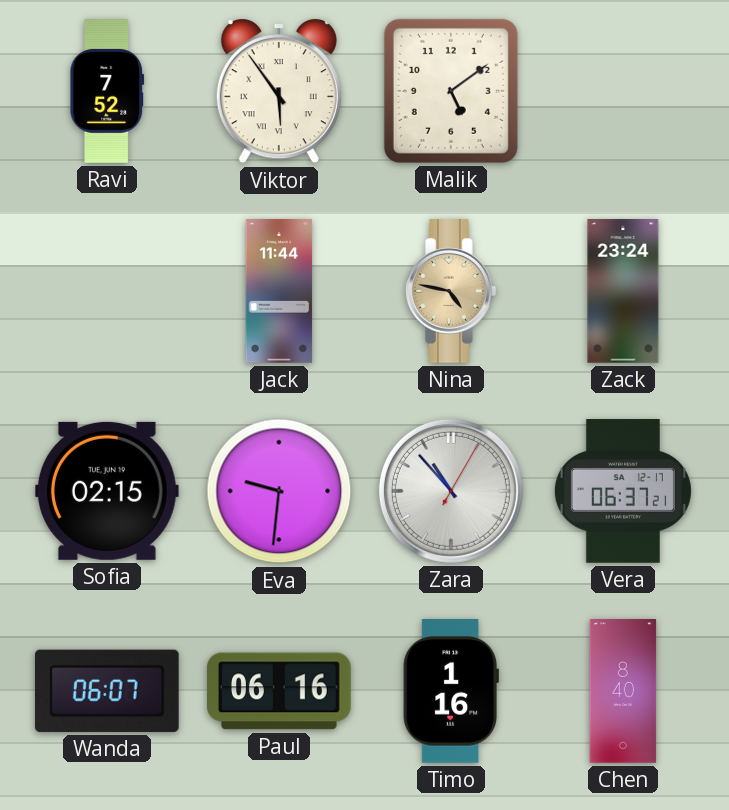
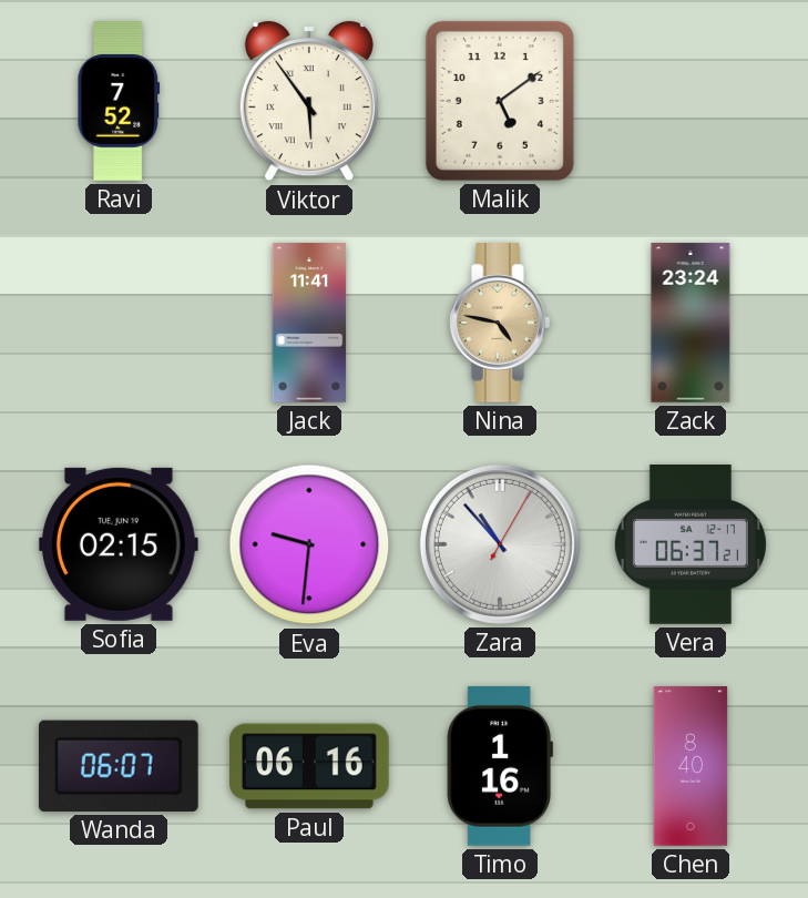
Jack: 11:44 -> 11:41
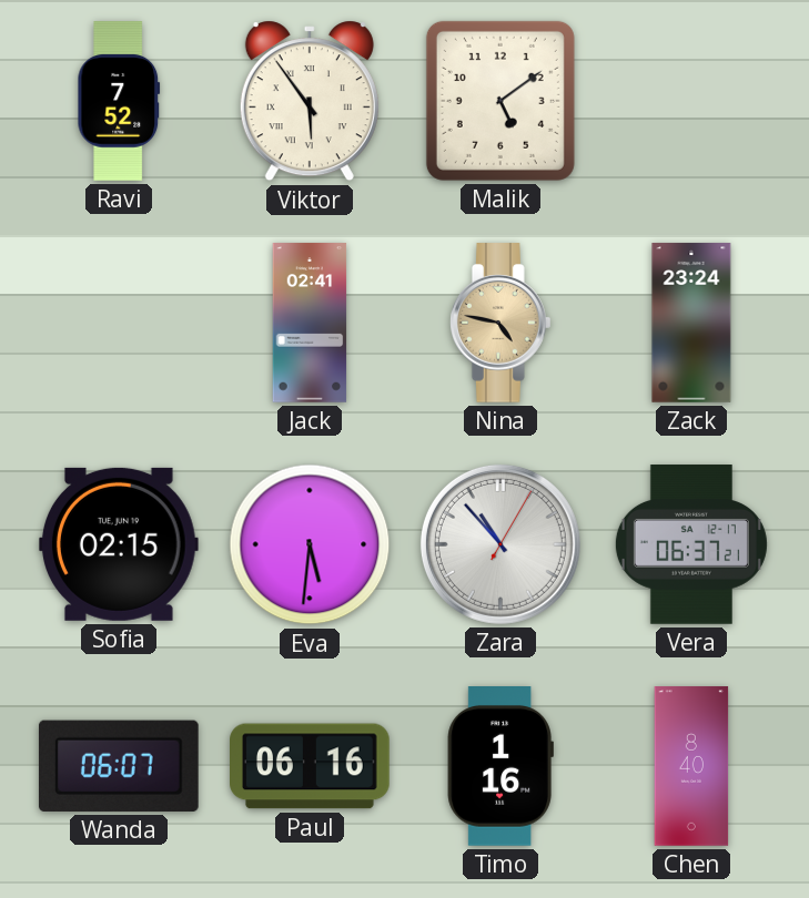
Jack: 11:41 -> 02:41
Eva: 9:31 -> 5:31
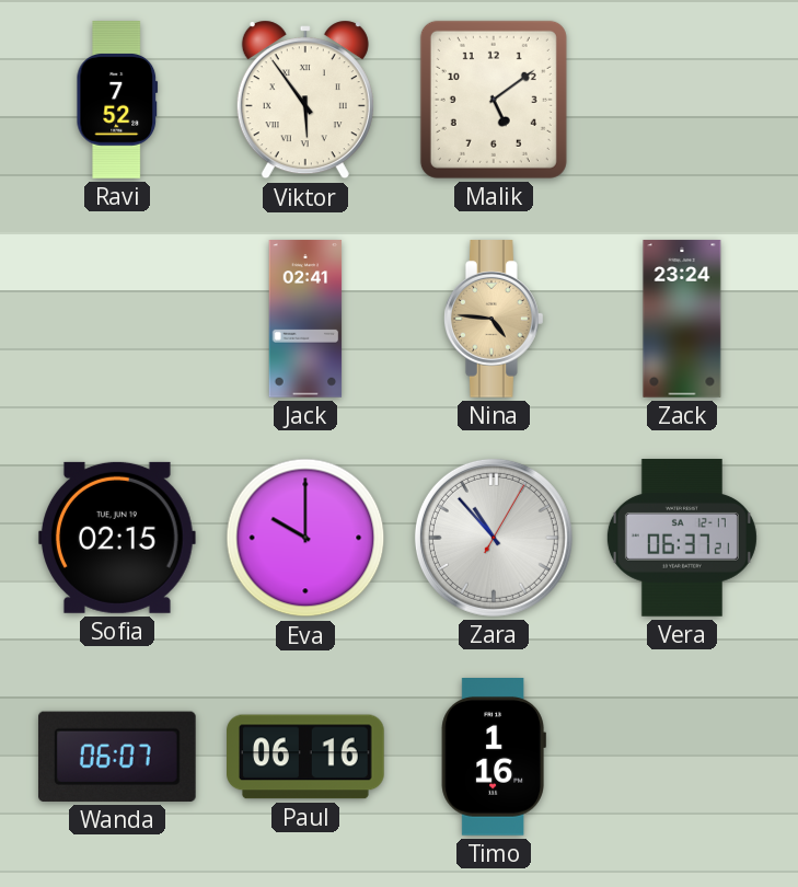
Nina: 4:47 -> 4:46
Eva: 5:31 -> 10:00
Chen: 8:40 -> none
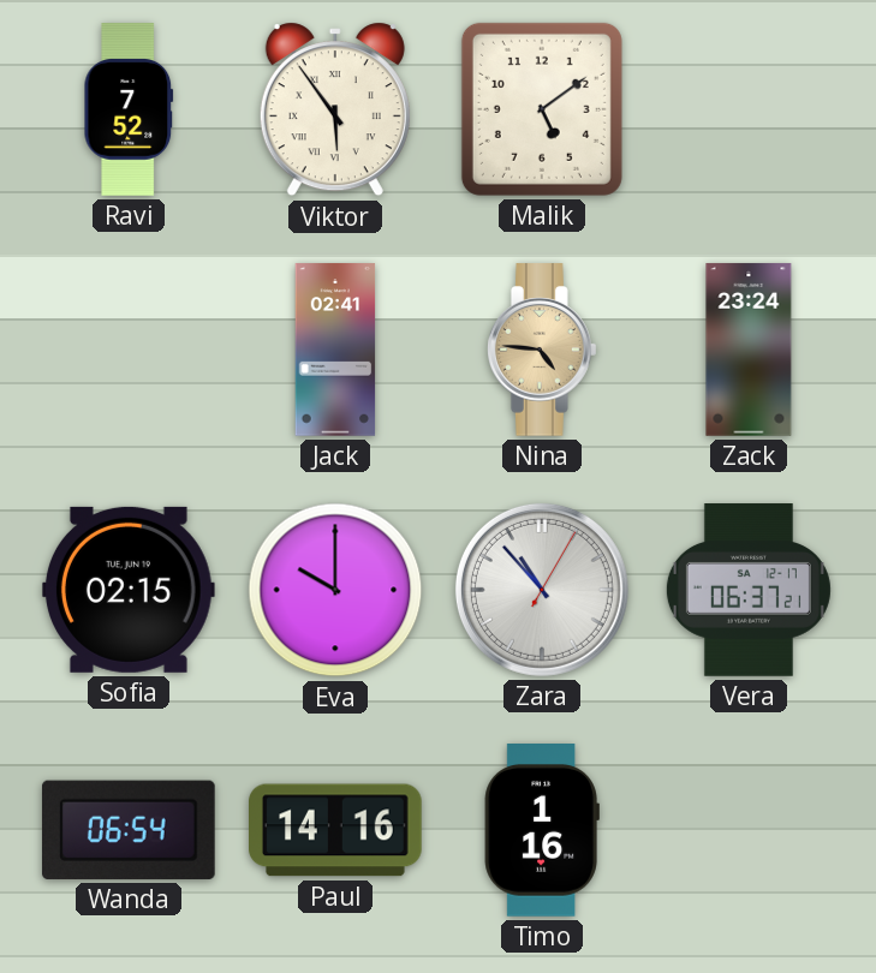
Wanda: 06:07 -> 06:54
Paul: 06:16 -> 14:16
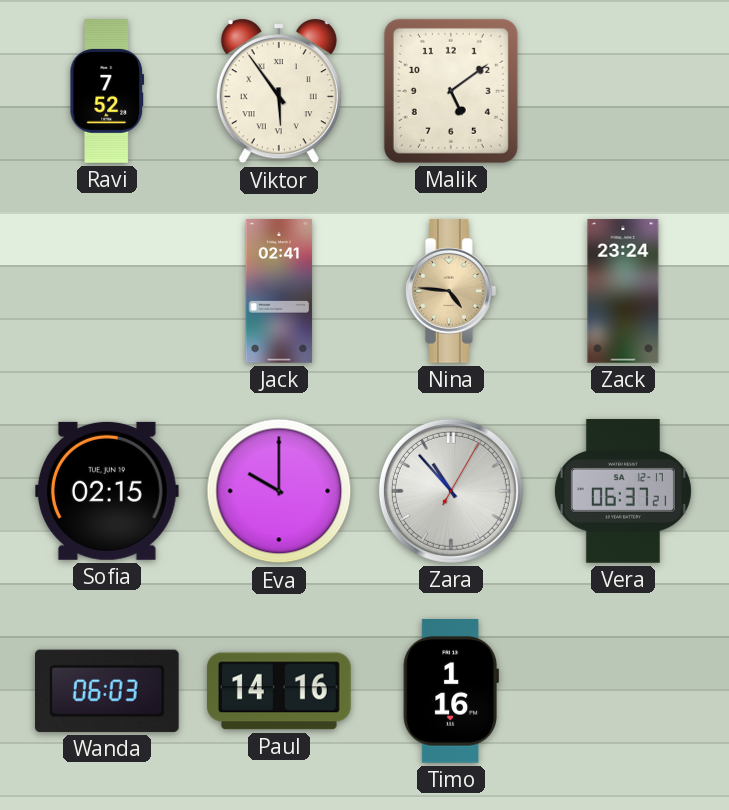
Wanda: 06:54 -> 06:03
